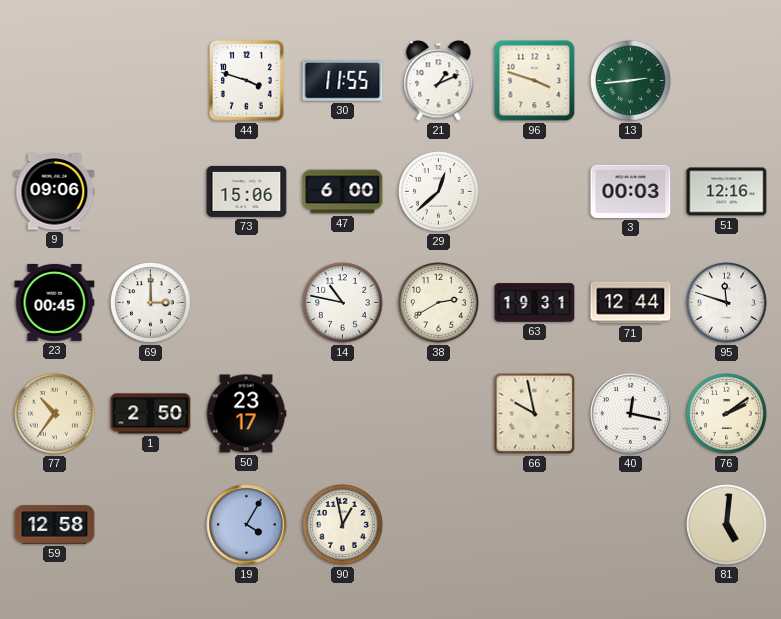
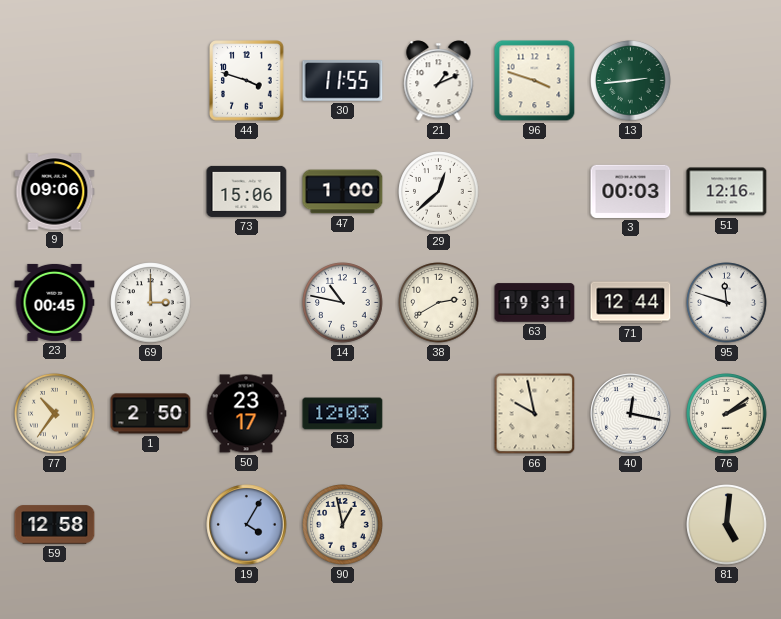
47: 6:00 -> 1:00
53: none -> 12:03
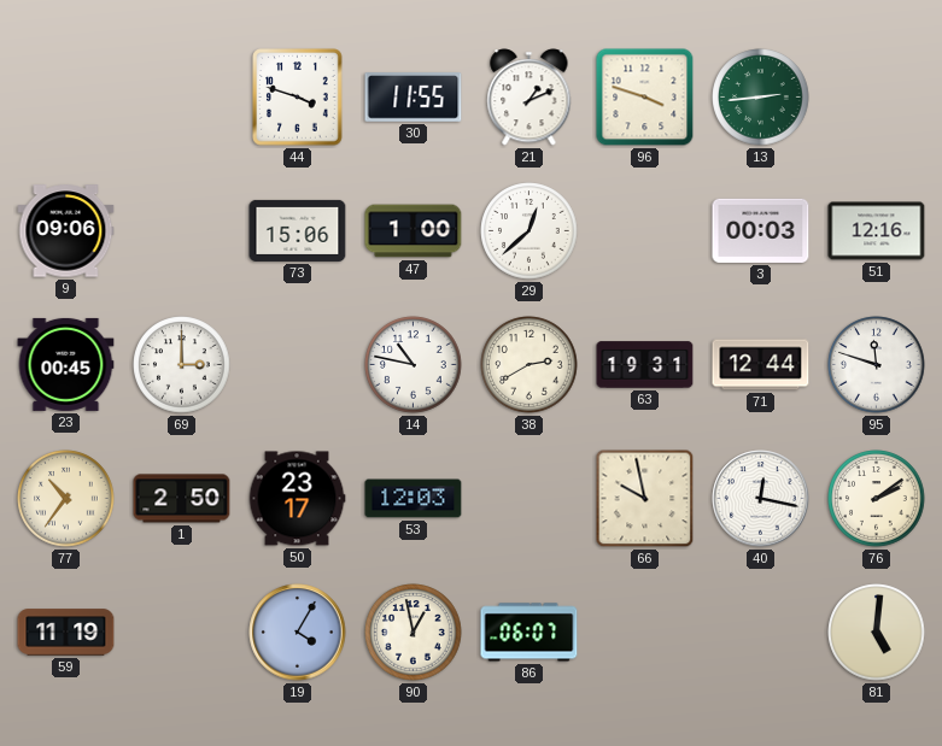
59: 12:58 -> 11:19
86: none -> 06:07
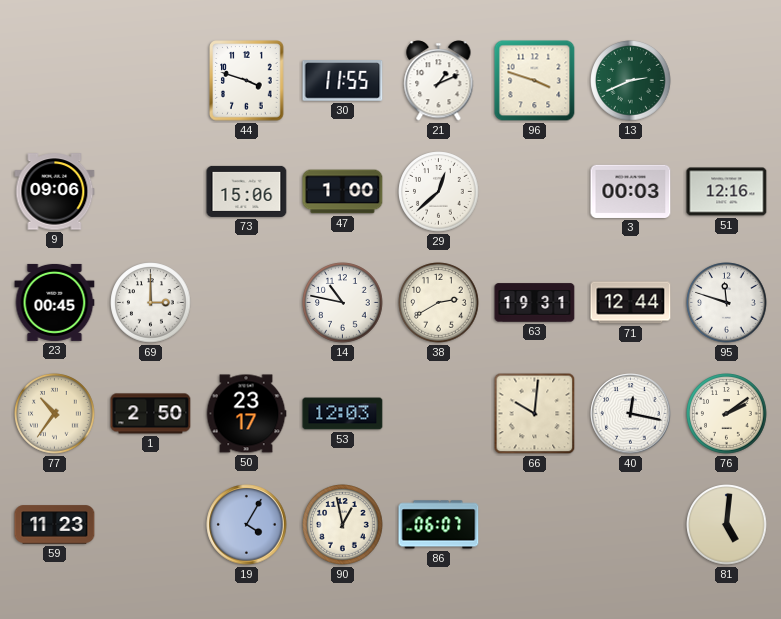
13: 2:44 -> 2:41
66: 9:58 -> 10:01
59: 11:19 -> 11:23
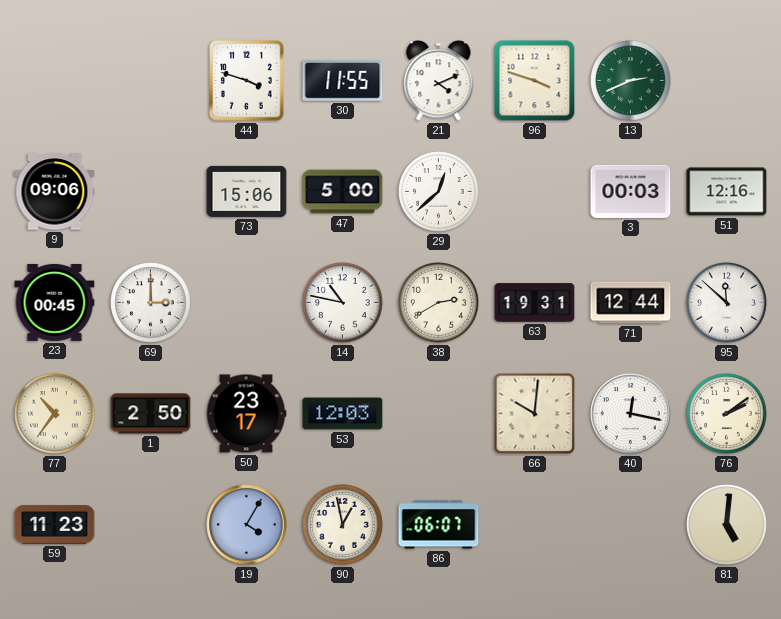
21: 1:11 -> 4:11
47: 1:00 -> 5:00
95: 11:48 -> 11:52
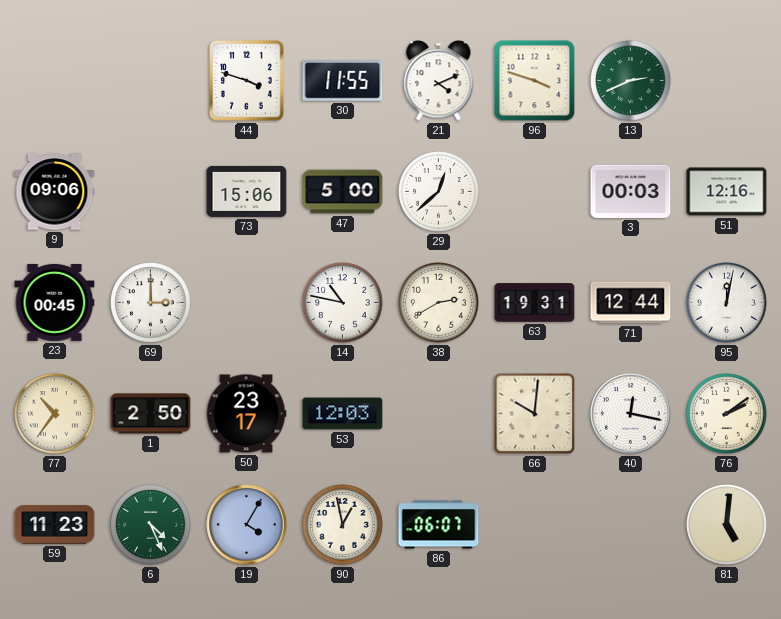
95: 11:52 -> 12:02
6: none -> 4:26
